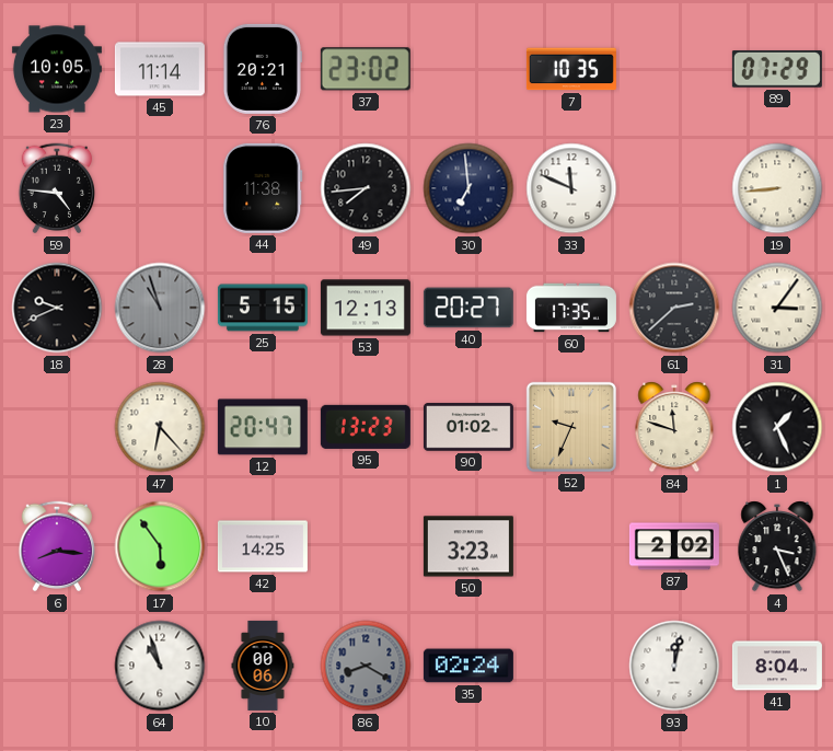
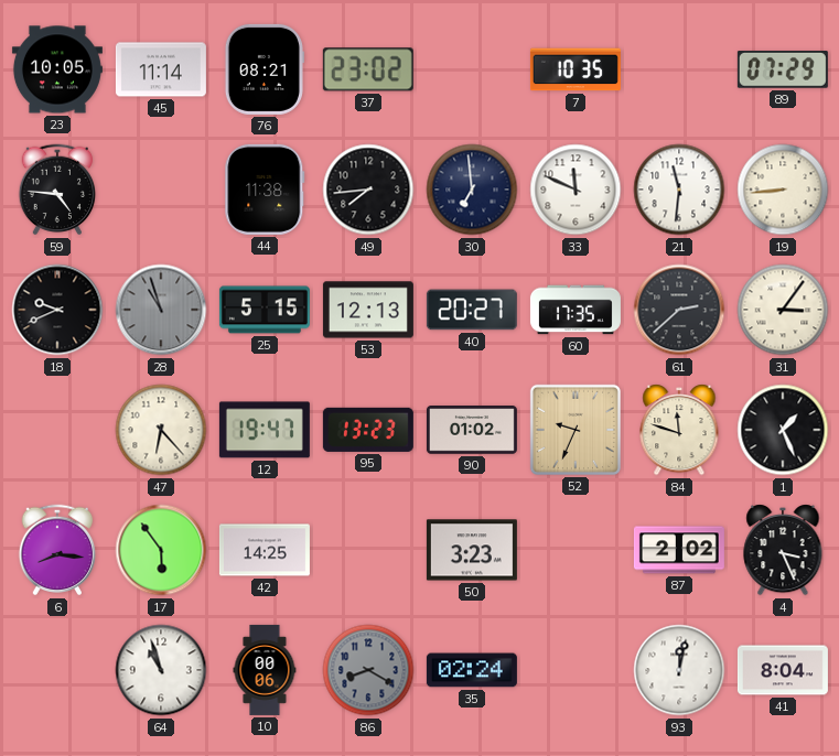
76: 20:21 -> 08:21
21: none -> 11:31
12: 20:47 -> 19:47
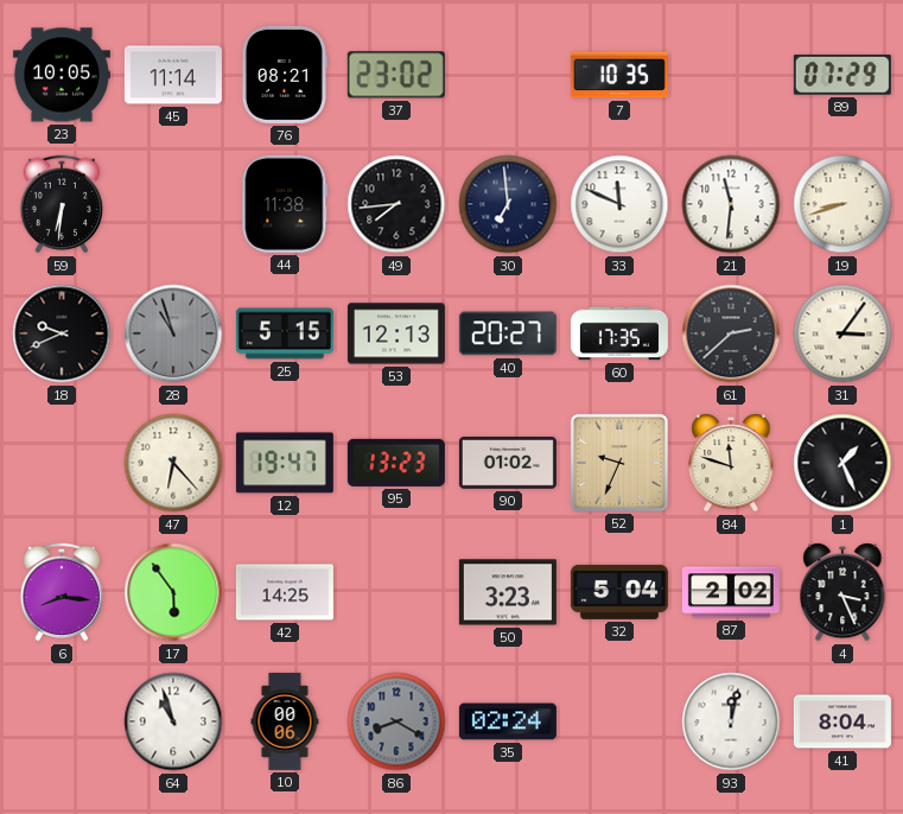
59: 4:46 -> 6:31
19: 8:44 -> 8:42
32: none -> 5:04
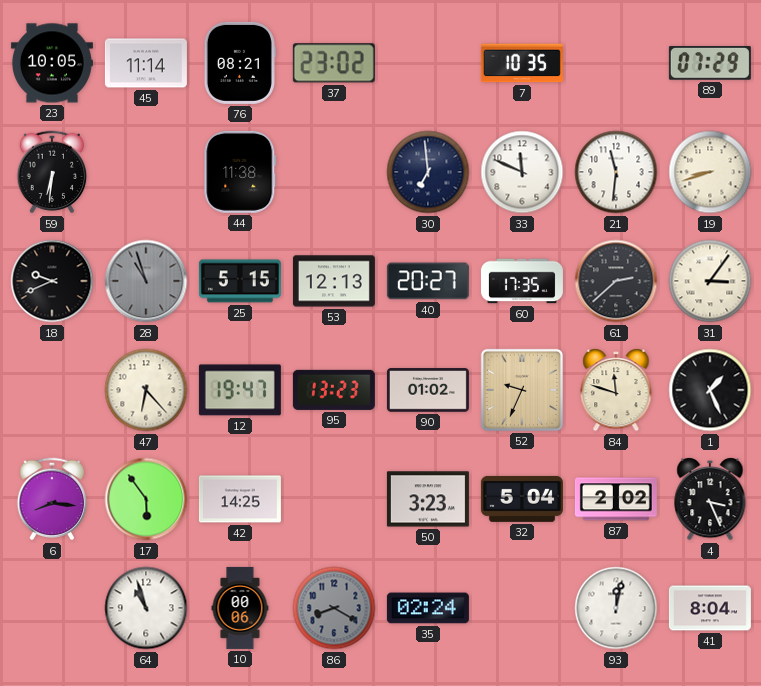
49: 7:44 -> none
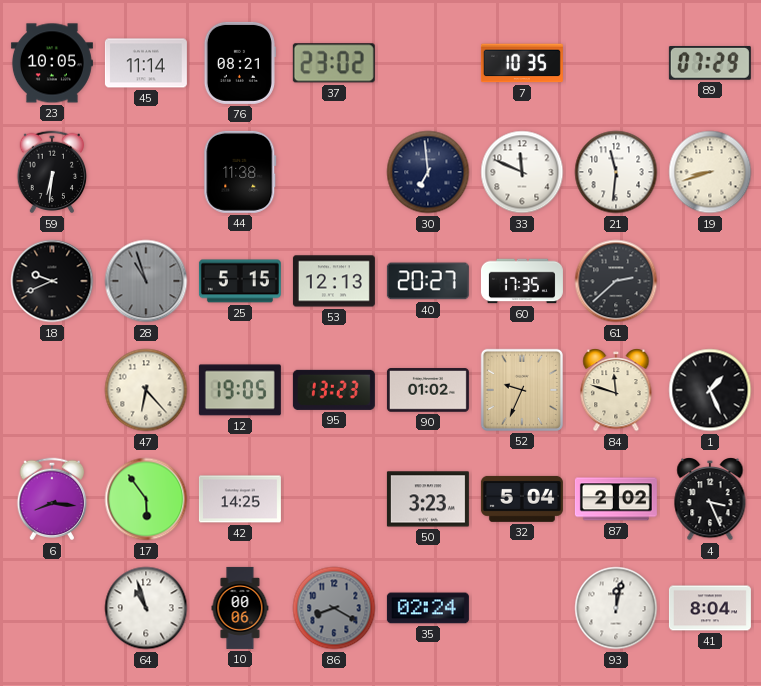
31: 3:06 -> none
12: 19:47 -> 19:05
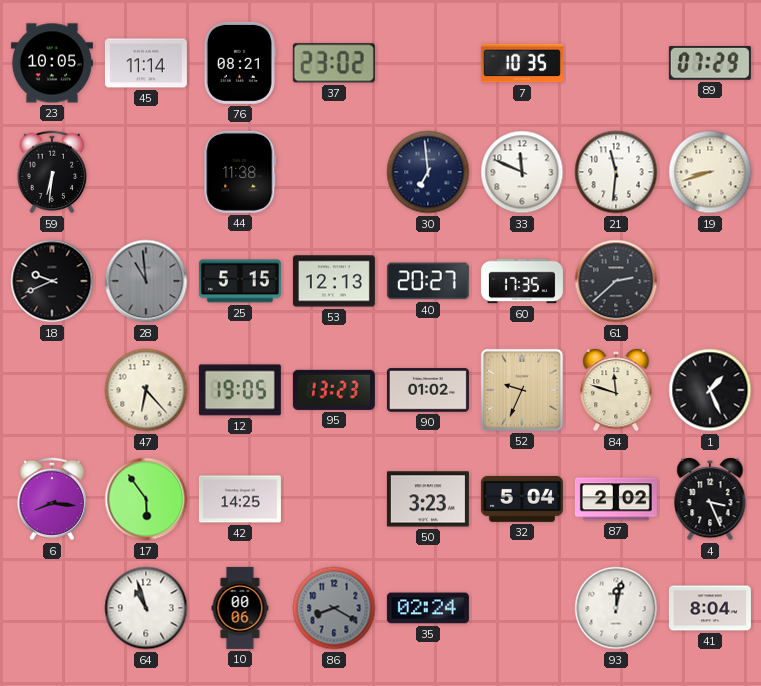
28: 10:57 -> 10:59
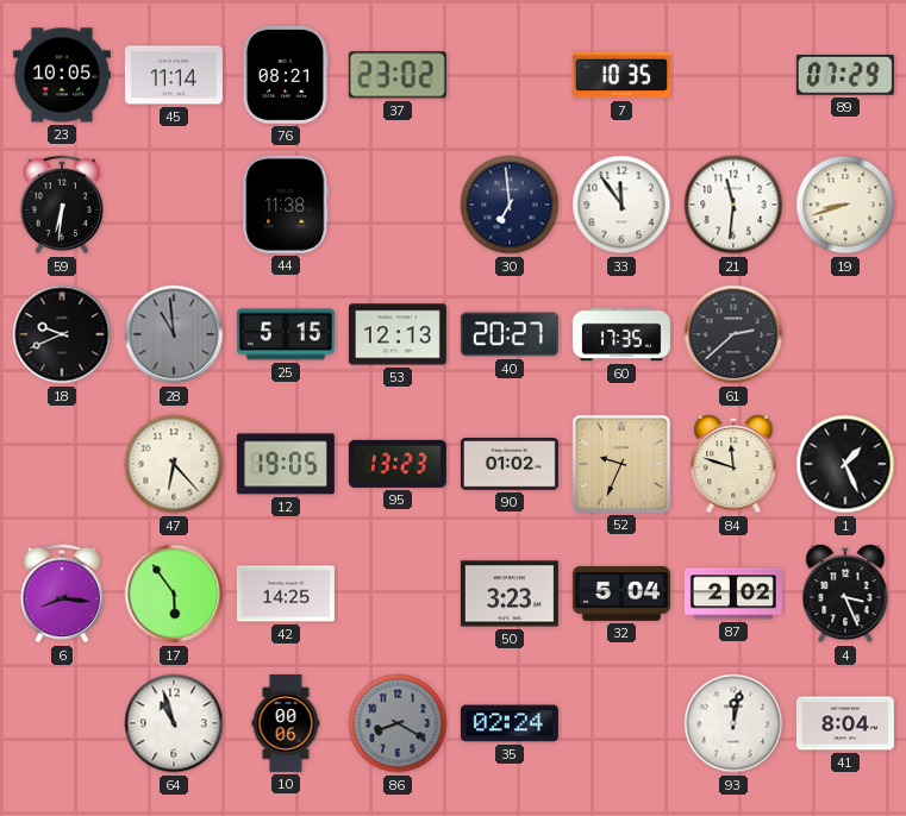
33: 11:49 -> 11:54
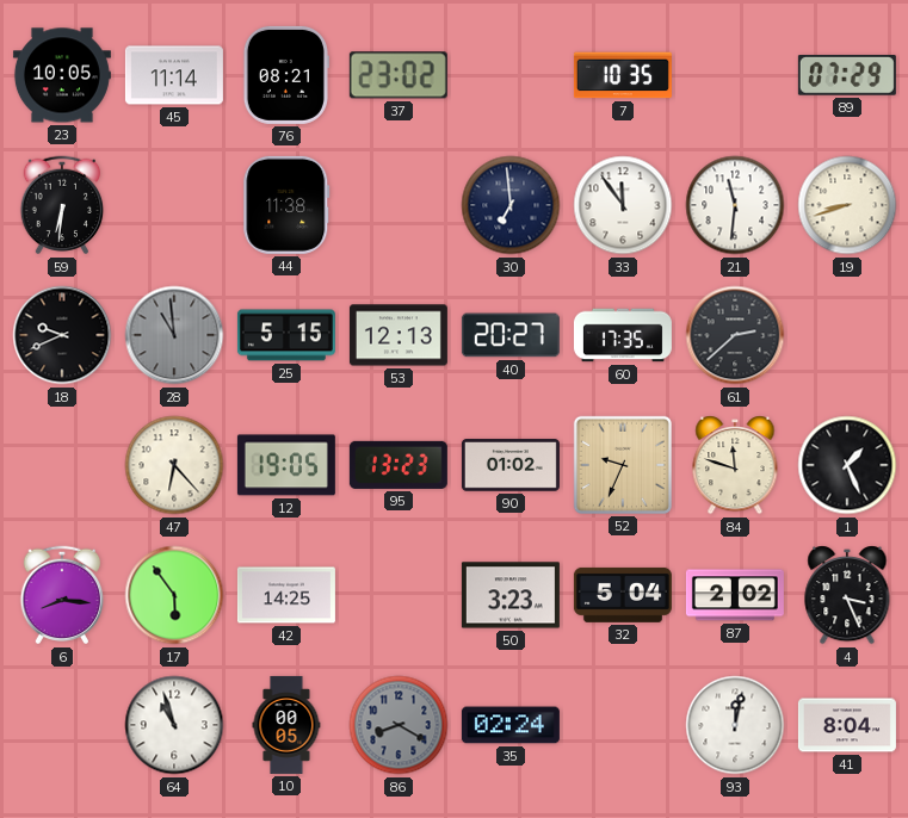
10: 00:06 -> 00:05
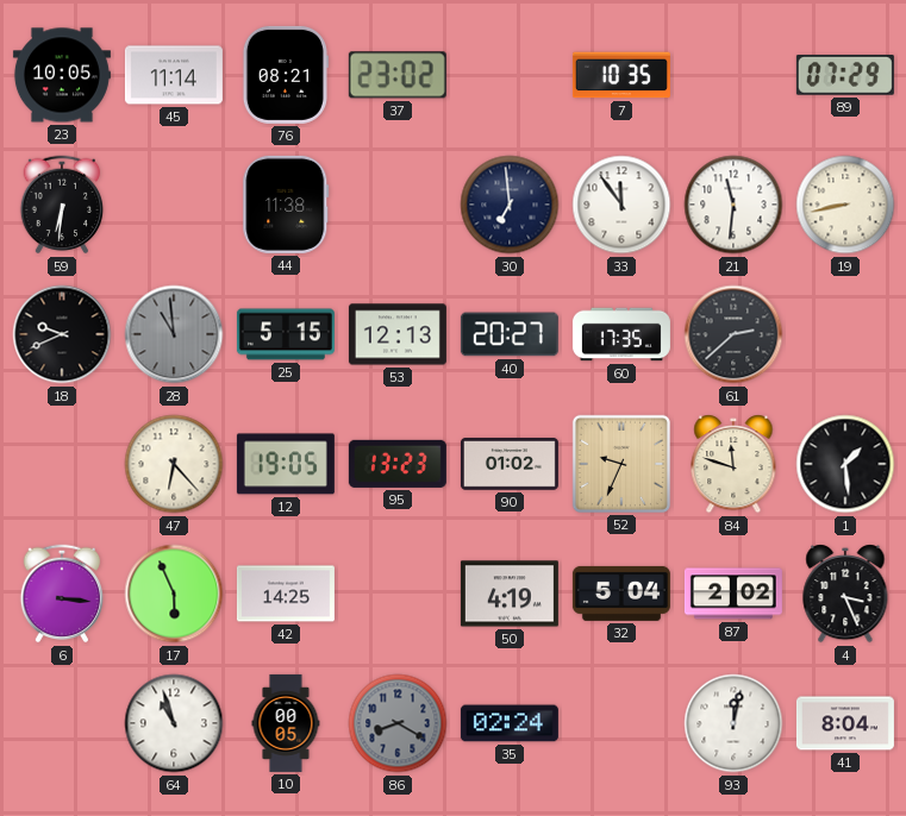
19: 8:42 -> 8:43
1: 1:26 -> 1:29
6: 8:16 -> 3:16
17: 5:54 -> 5:56
50: 3:23 -> 4:19
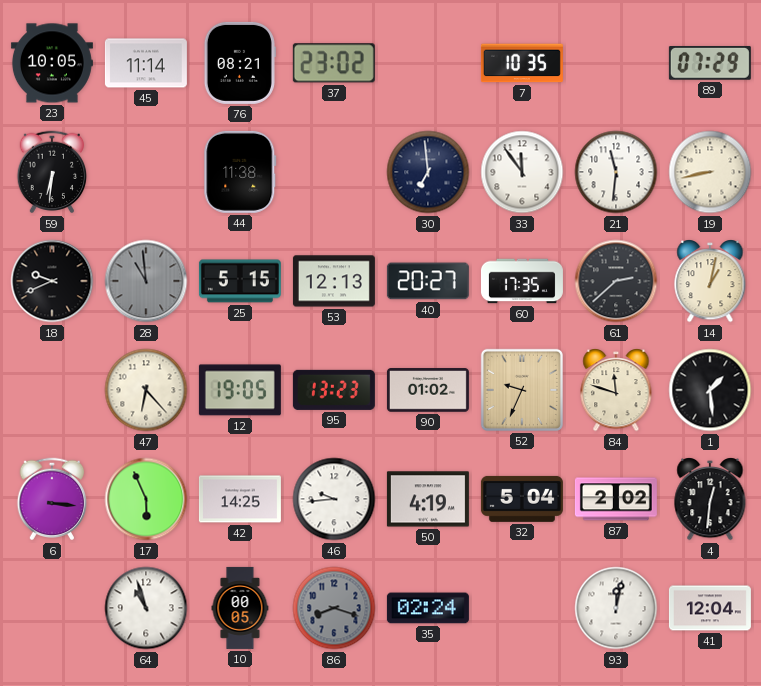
14: none -> 1:02
46: none -> 9:44
4: 3:26 -> 12:31
86: 8:20 -> 8:18
41: 8:04 -> 12:04
